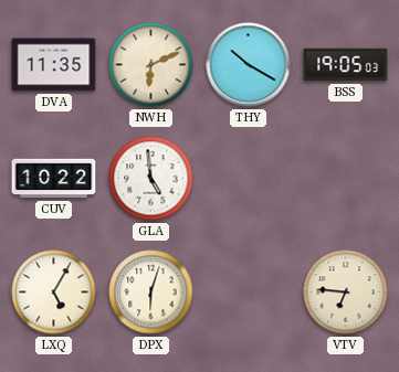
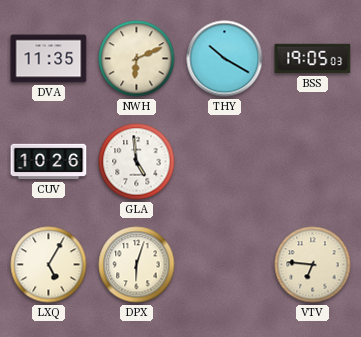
CUV: 10:22 -> 10:26
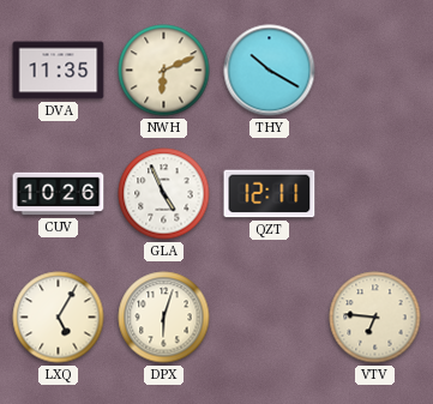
BSS: 19:05 -> none
GLA: 4:59 -> 4:56
QZT: none -> 12:11
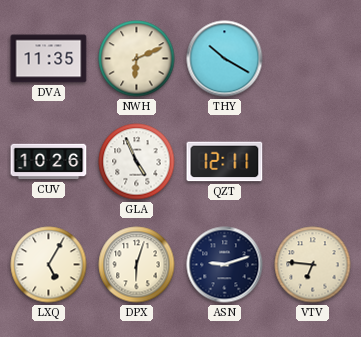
ASN: none -> 9:12
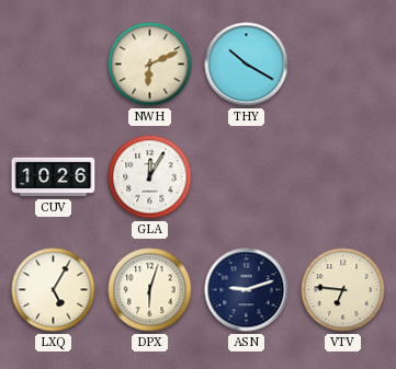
DVA: 11:35 -> none
GLA: 4:56 -> 12:05
QZT: 12:11 -> none
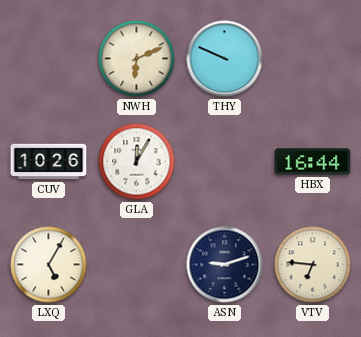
THY: 10:20 -> 9:49
HBX: none -> 16:44
DPX: 6:03 -> none
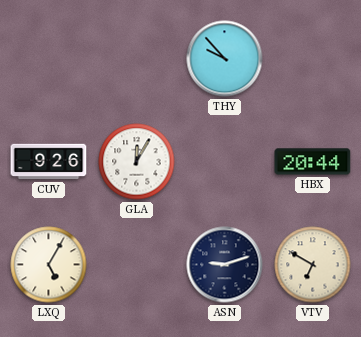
NWH: 6:11 -> none
THY: 9:49 -> 9:53
CUV: 10:26 -> 9:26
HBX: 16:44 -> 20:44
VTV: 6:46 -> 6:50
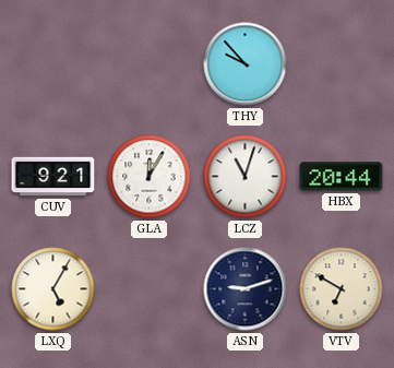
CUV: 9:26 -> 9:21
LCZ: none -> 11:03
